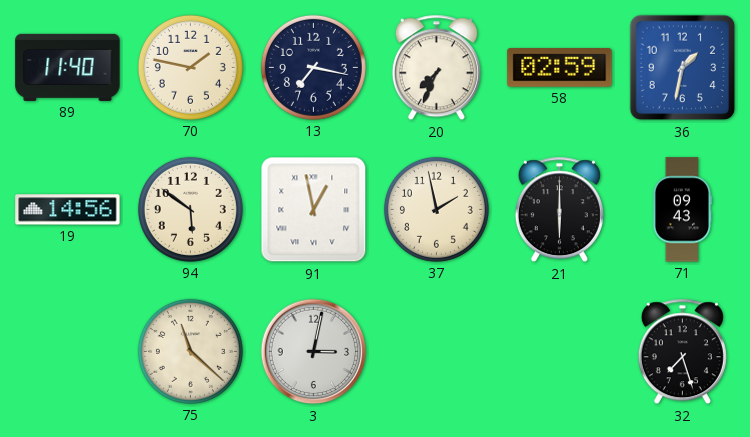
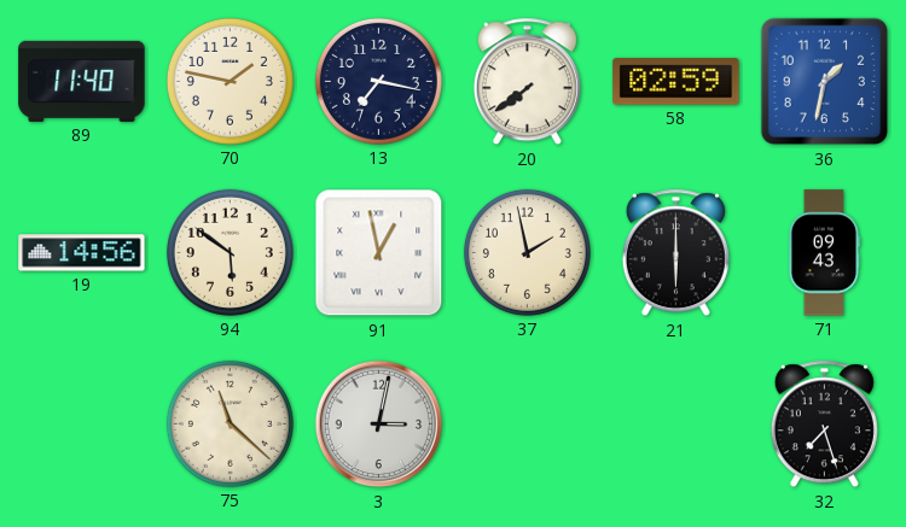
20: 7:34 -> 7:39
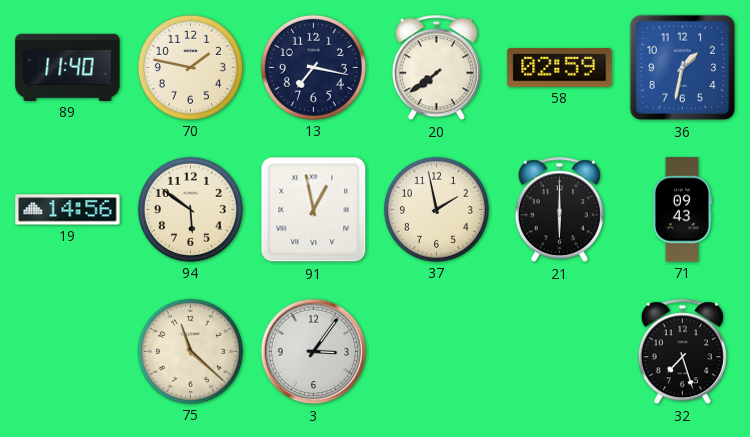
3: 3:02 -> 3:06
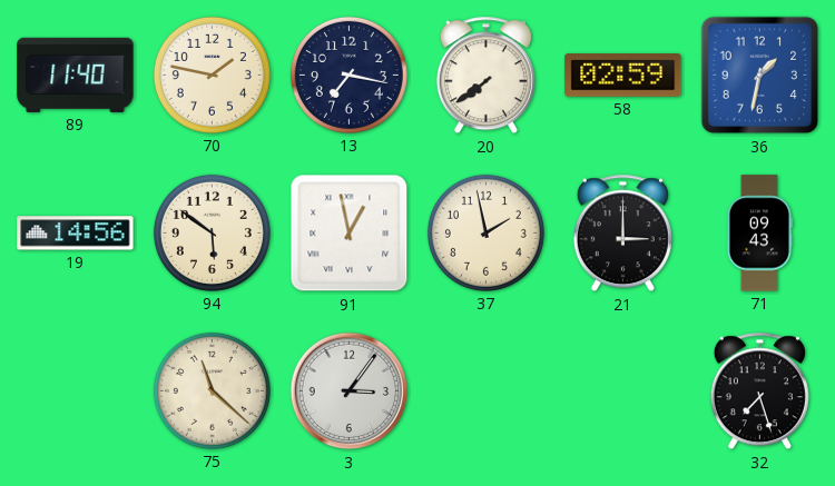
21: 6:00 -> 3:00
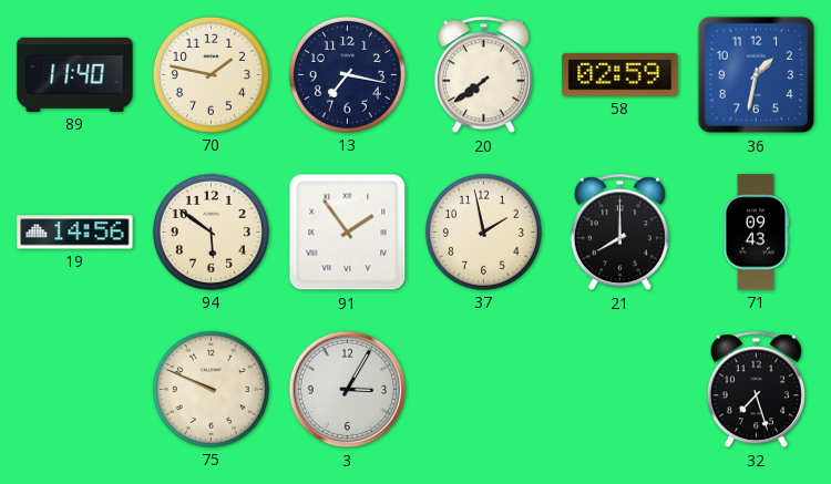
91: 12:58 -> 1:54
21: 3:00 -> 8:00
75: 11:22 -> 9:49
3: 3:06 -> 3:05
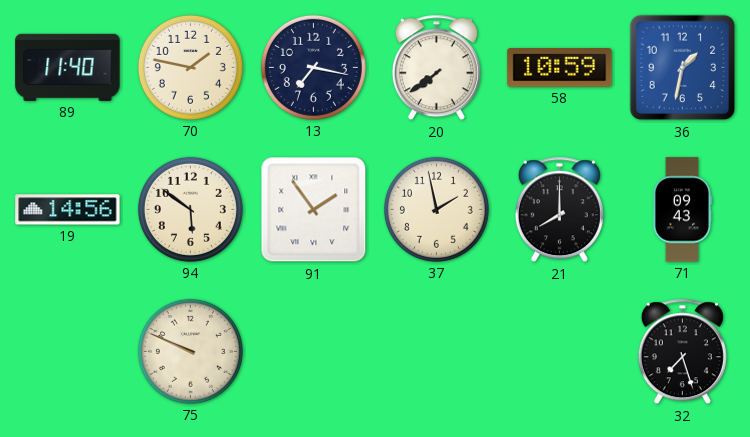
58: 02:59 -> 10:59
3: 3:05 -> none
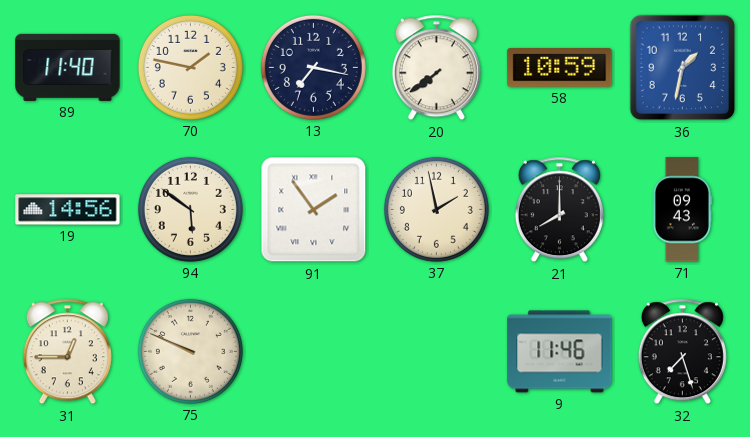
31: none -> 12:45
9: none -> 11:46
